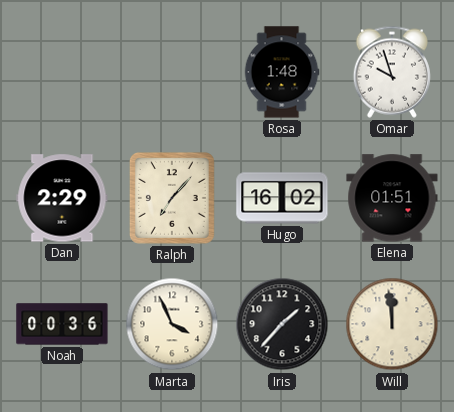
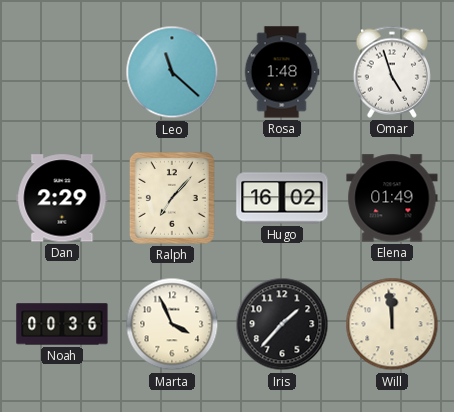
Leo: none -> 11:22
Omar: 9:57 -> 4:57
Elena: 01:51 -> 01:49
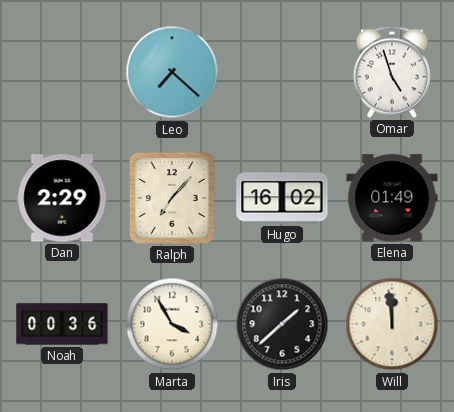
Leo: 11:22 -> 7:22
Rosa: 1:48 -> none
Marta: 3:56 -> 3:55
Iris: 1:37 -> 1:38
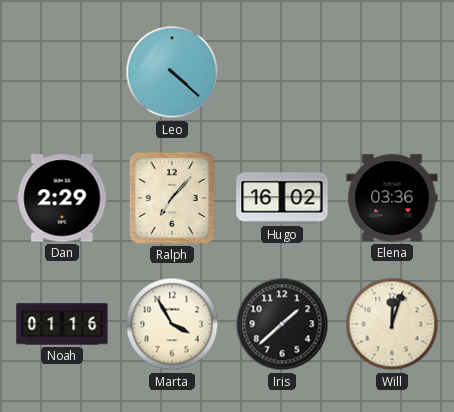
Leo: 7:22 -> 4:22
Omar: 4:57 -> none
Elena: 01:49 -> 03:36
Noah: 00:36 -> 01:16
Will: 11:59 -> 12:03
